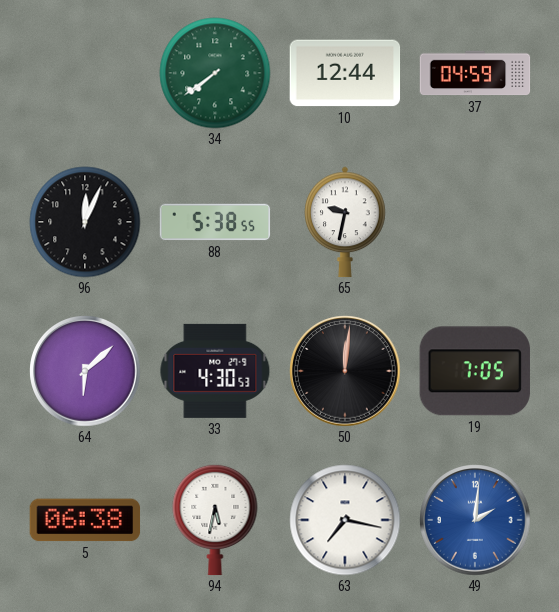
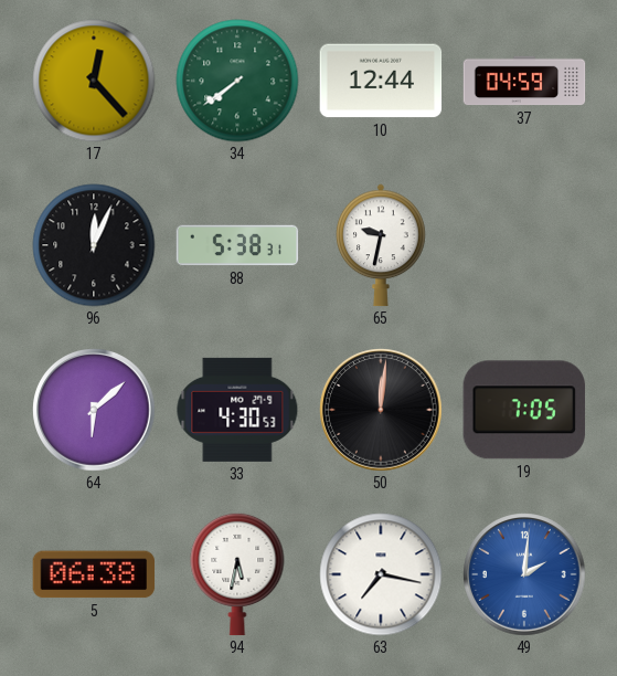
17: none -> 12:23
88: 5:38:55 -> 5:38:31
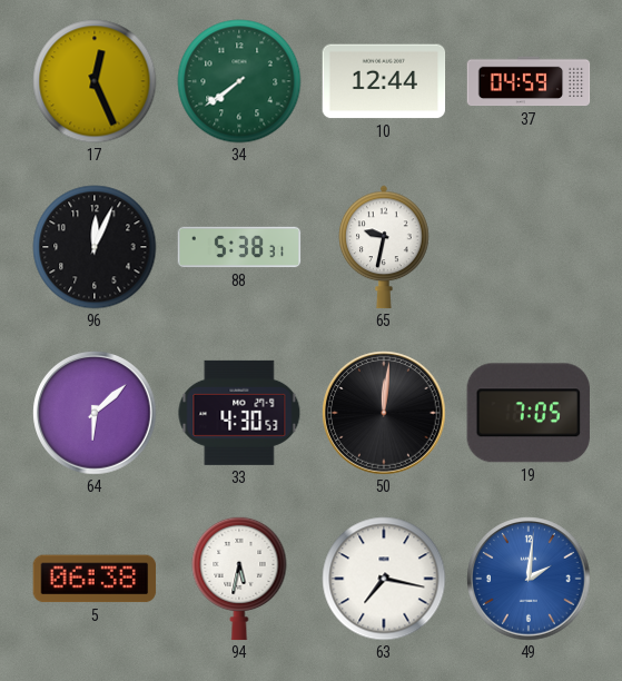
17: 12:23 -> 12:26
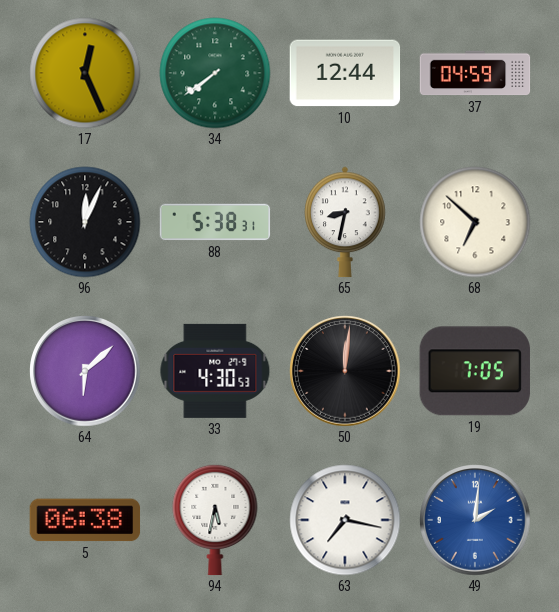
65: 9:32 -> 8:32
68: none -> 6:52
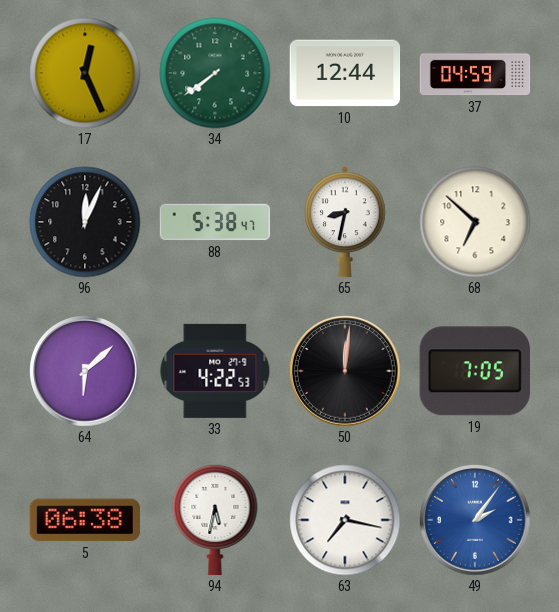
88: 5:38:31 -> 5:38:47
33: 4:30 -> 4:22
49: 2:01 -> 2:06
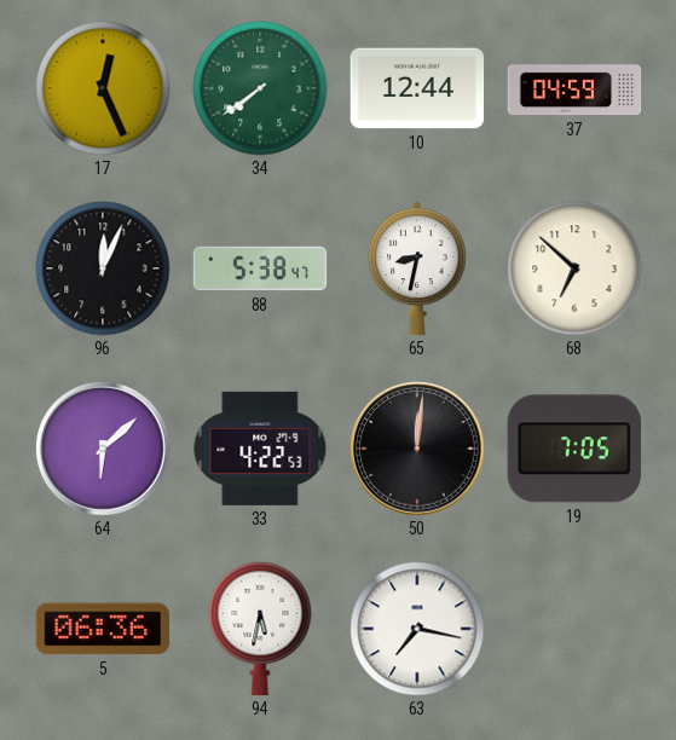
5: 06:38 -> 06:36
49: 2:06 -> none
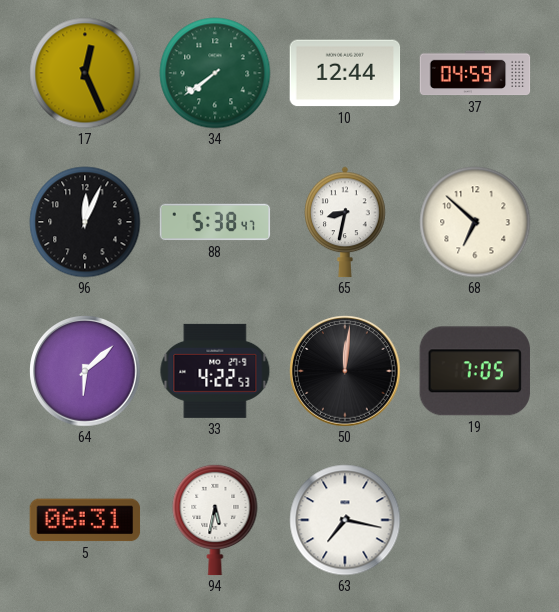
5: 06:36 -> 06:31
